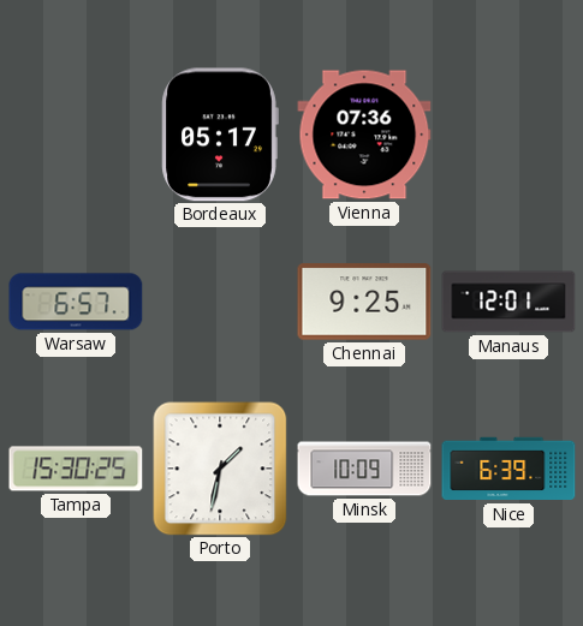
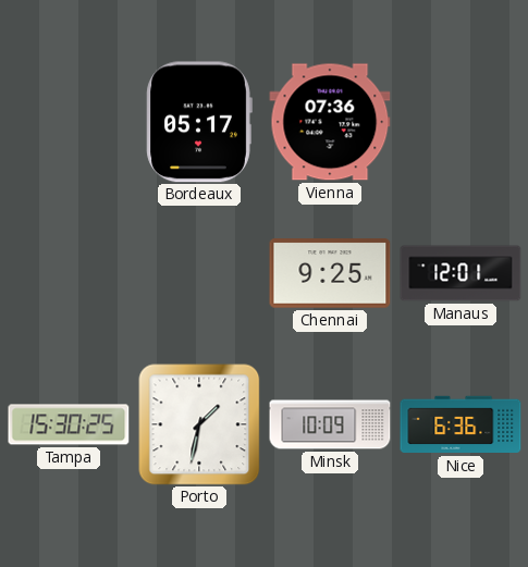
Warsaw: 6:57 -> none
Nice: 6:39 -> 6:36
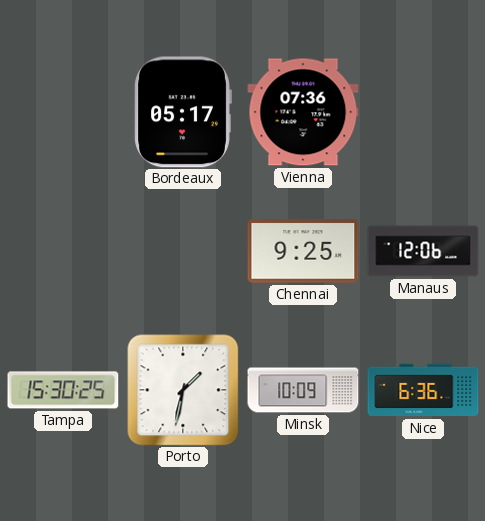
Manaus: 12:01 -> 12:06
